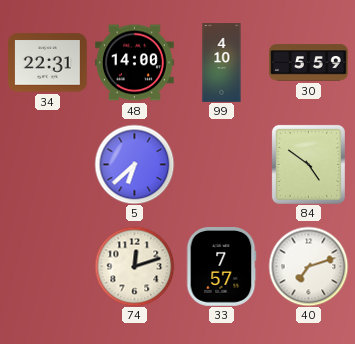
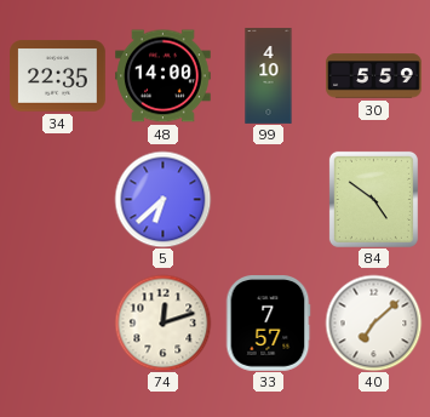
34: 22:31 -> 22:35
40: 7:12 -> 7:08
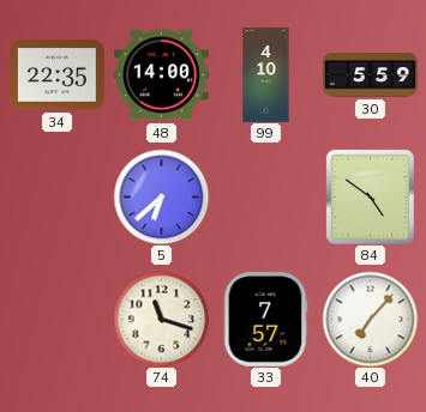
74: 12:12 -> 11:18
40: 7:08 -> 7:07
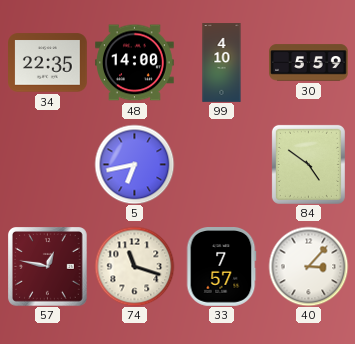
5: 6:38 -> 6:43
57: none -> 12:47
40: 7:07 -> 3:07
